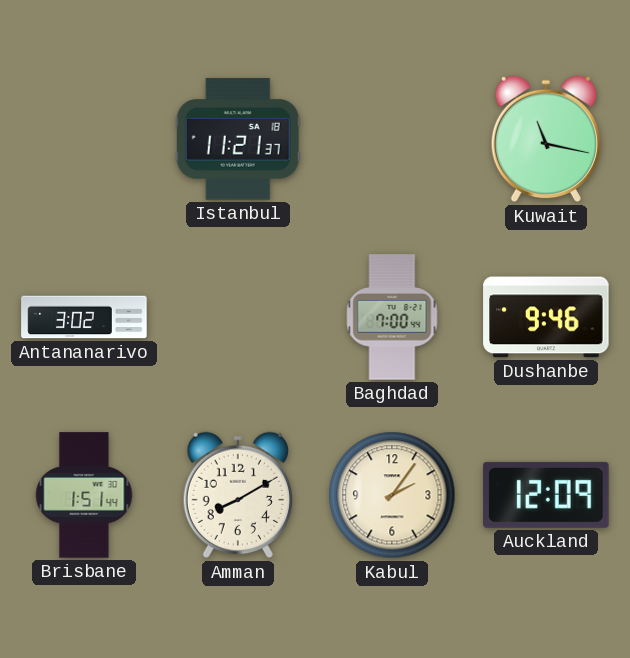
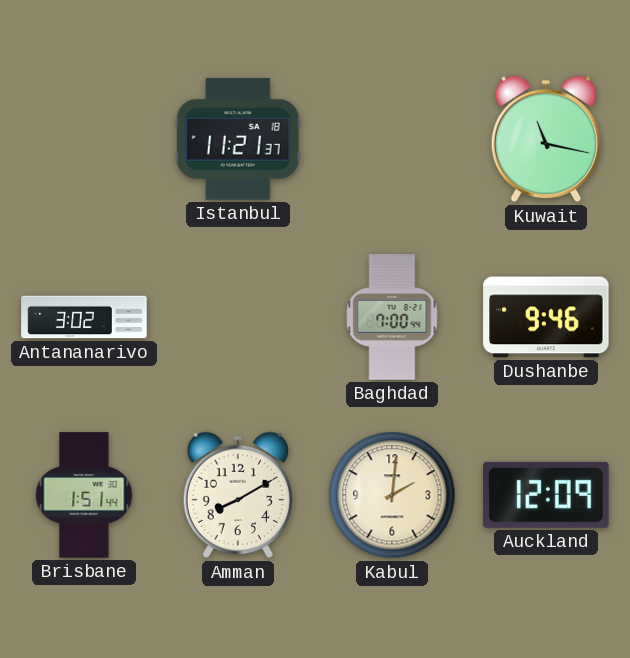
Kabul: 2:06 -> 2:01
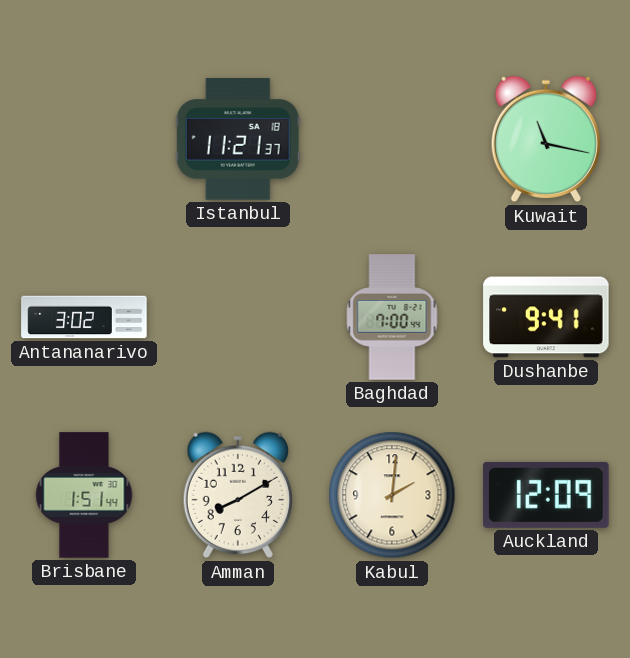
Dushanbe: 9:46 -> 9:41
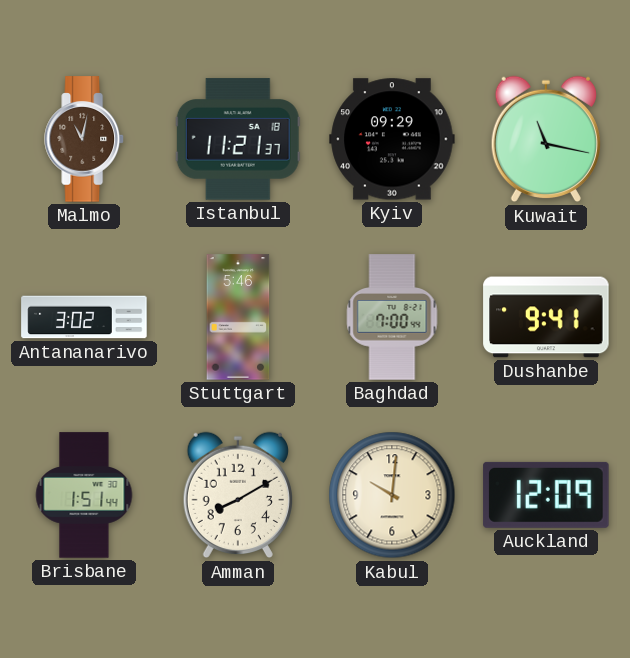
Malmo: none -> 11:02
Kyiv: none -> 09:29
Stuttgart: none -> 5:46
Kabul: 2:01 -> 10:01
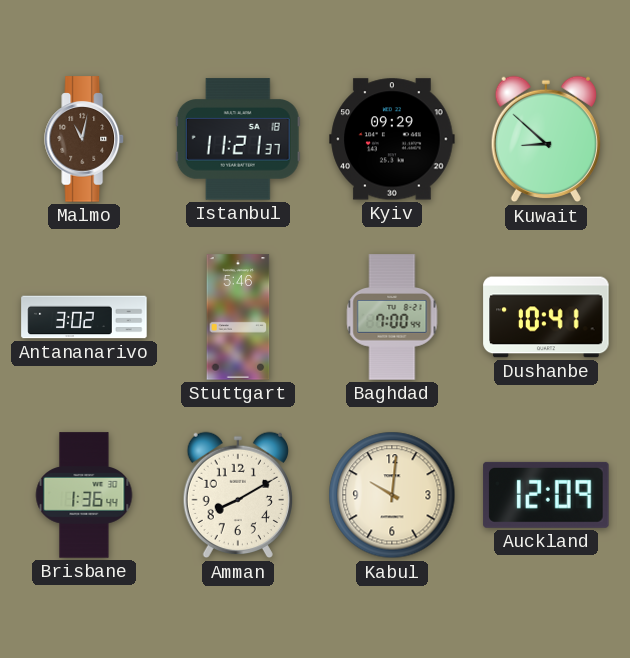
Kuwait: 11:17 -> 8:52
Dushanbe: 9:41 -> 10:41
Brisbane: 1:51 -> 1:36
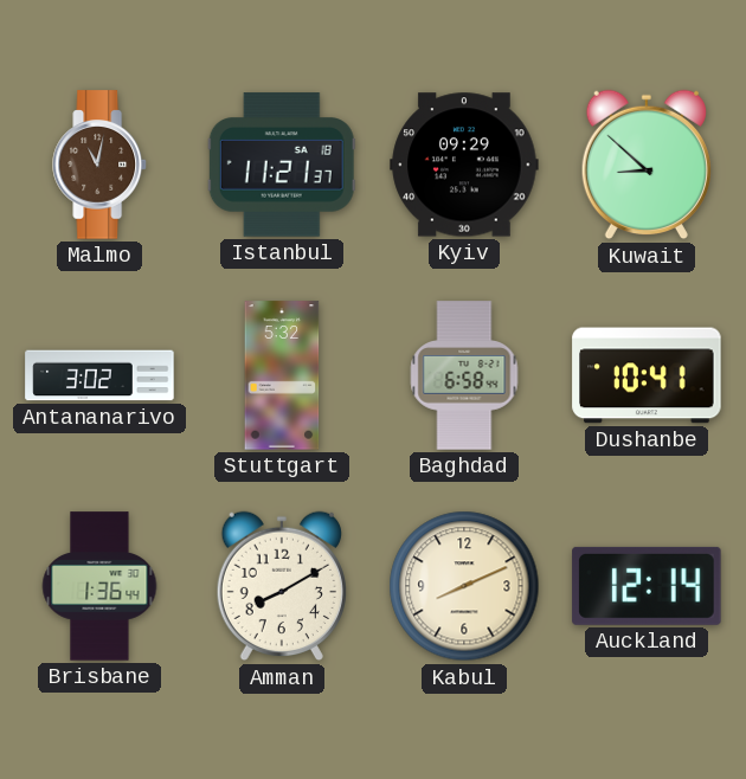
Stuttgart: 5:46 -> 5:32
Baghdad: 7:00 -> 6:58
Kabul: 10:01 -> 8:11
Auckland: 12:09 -> 12:14
